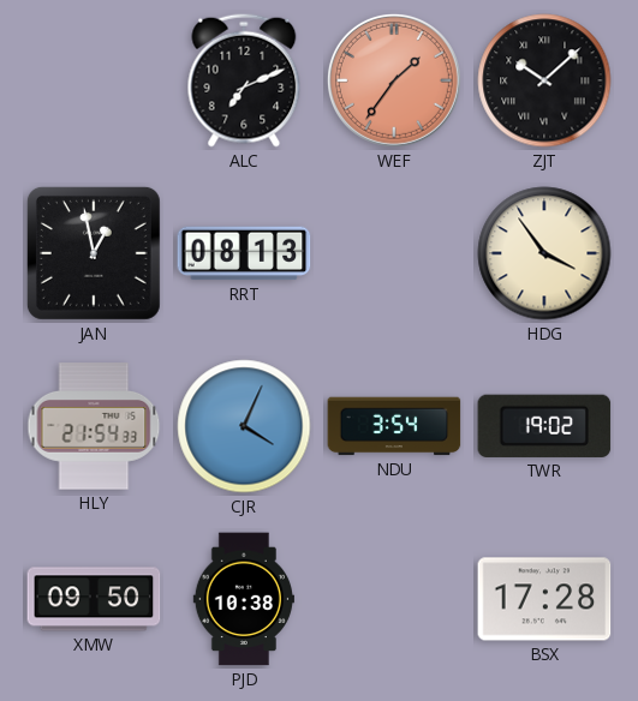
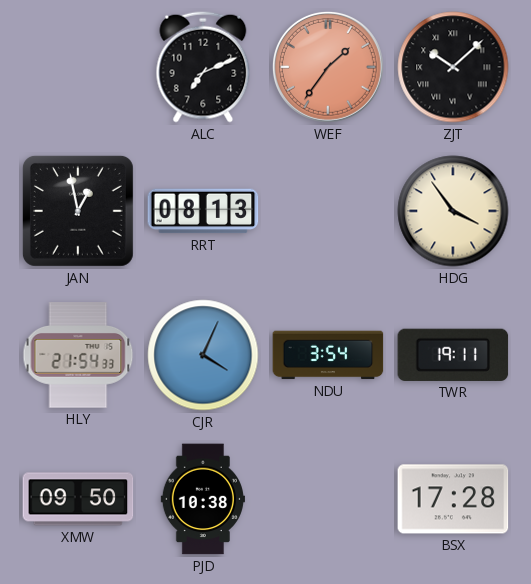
TWR: 19:02 -> 19:11
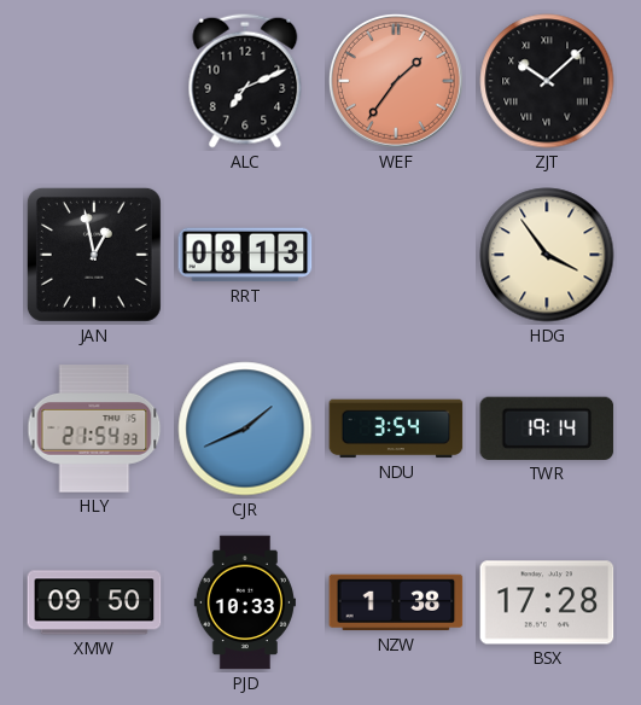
CJR: 4:04 -> 1:41
TWR: 19:11 -> 19:14
PJD: 10:38 -> 10:33
NZW: none -> 1:38
